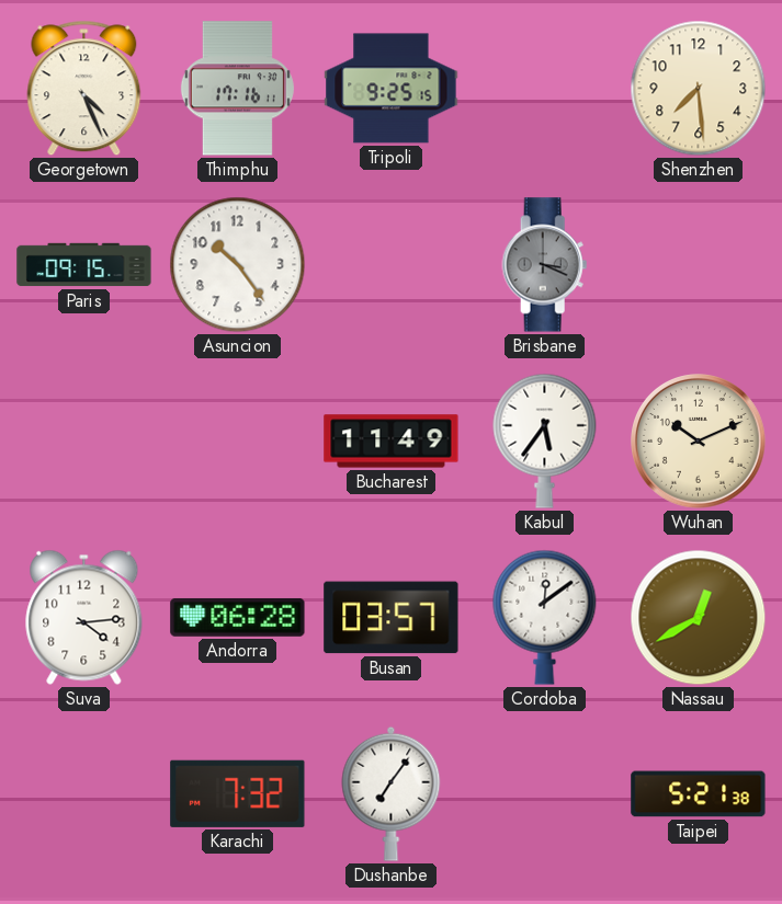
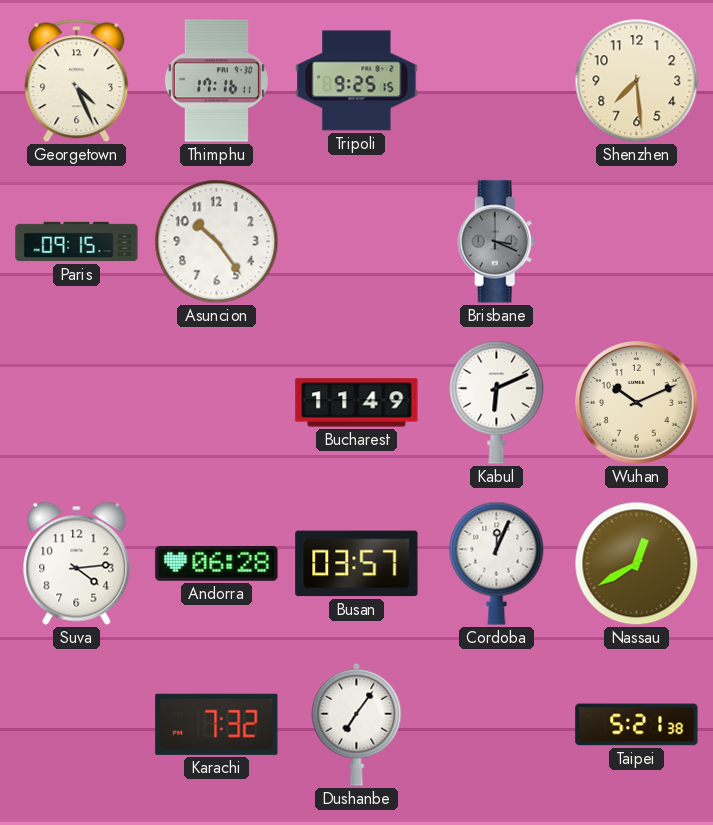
Kabul: 5:36 -> 6:11
Cordoba: 12:09 -> 12:04
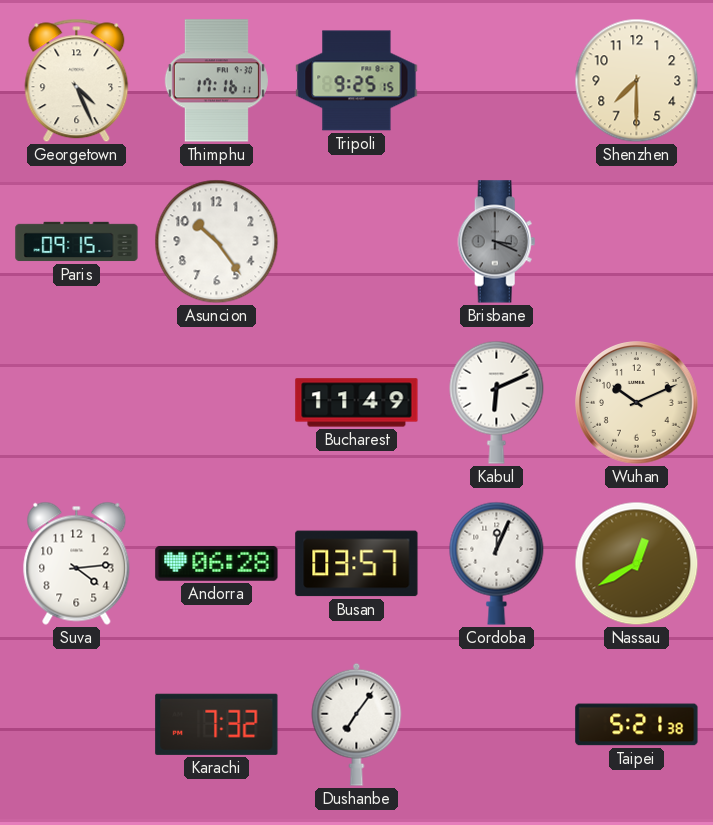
Shenzhen: 7:29 -> 7:30
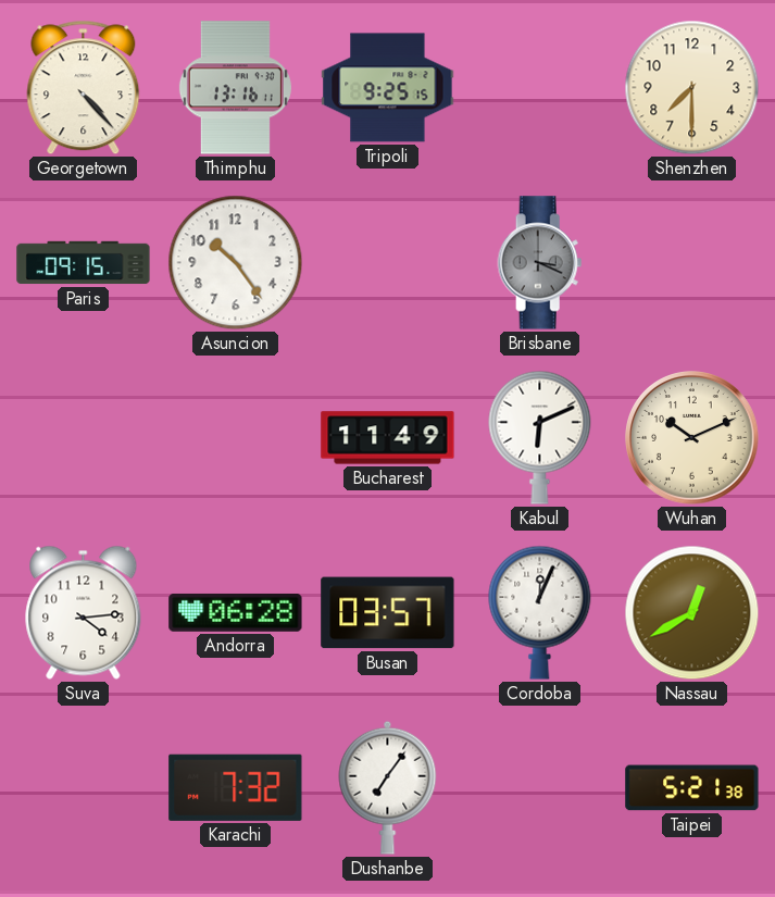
Georgetown: 4:26 -> 4:23
Thimphu: 17:16 -> 13:16
